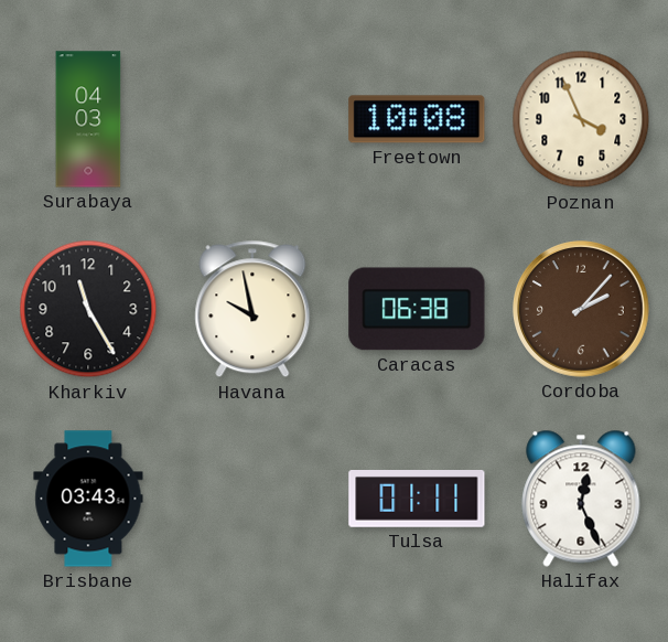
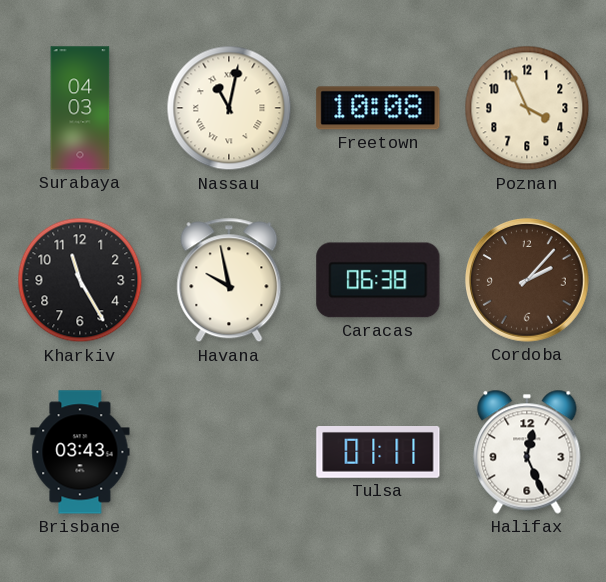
Nassau: none -> 11:02
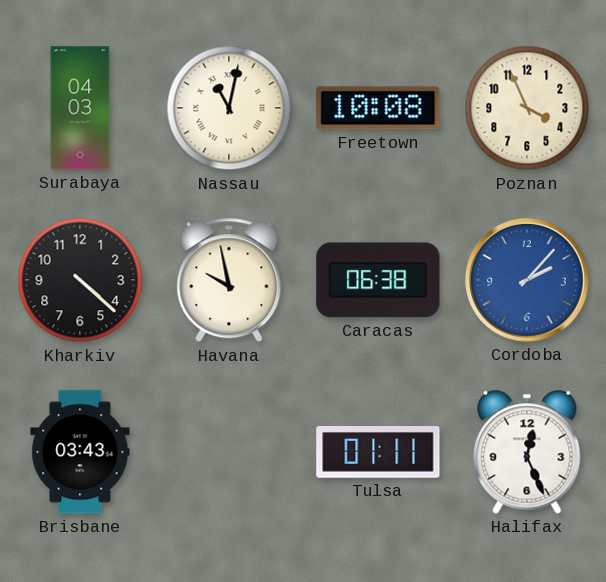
Kharkiv: 11:25 -> 4:22
Cordoba dial: brown -> blue
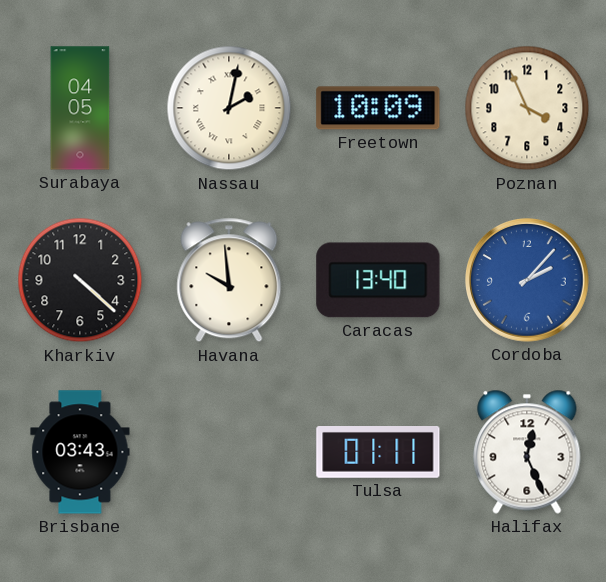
Surabaya: 04:03 -> 04:05
Nassau: 11:02 -> 2:02
Freetown: 10:08 -> 10:09
Havana: 9:58 -> 9:59
Caracas: 06:38 -> 13:40
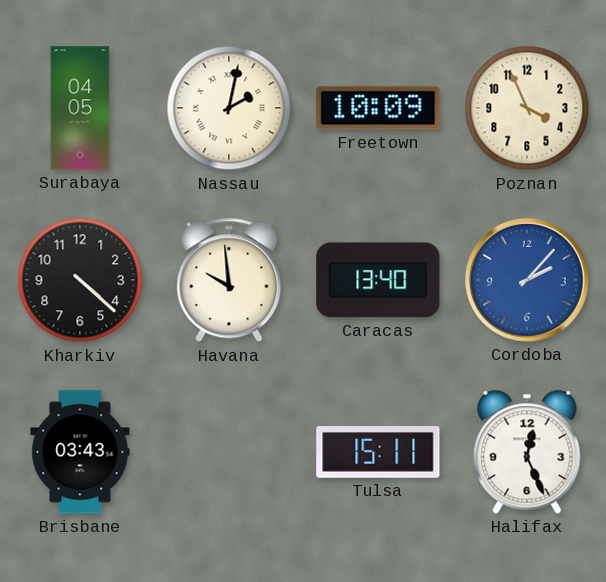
Tulsa: 01:11 -> 15:11
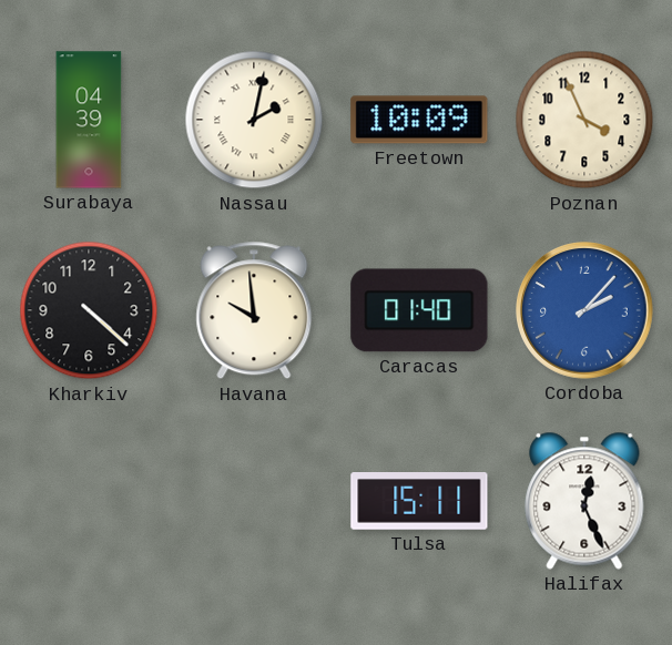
Surabaya: 04:05 -> 04:39
Caracas: 13:40 -> 01:40
Brisbane: 03:43 -> none
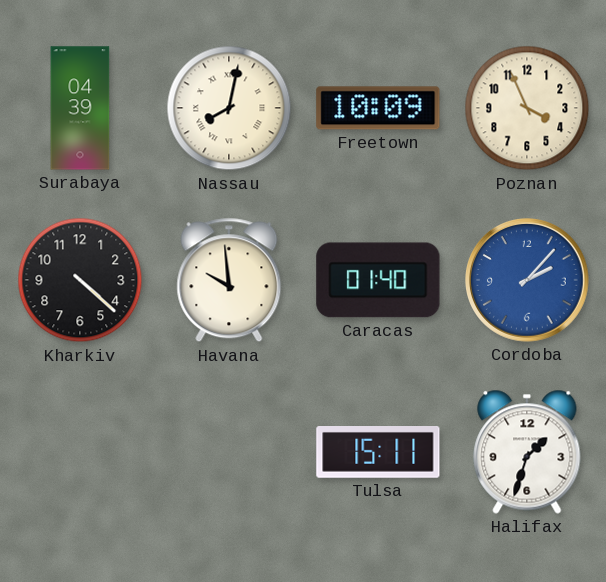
Nassau: 2:02 -> 8:02
Halifax: 12:26 -> 1:33
